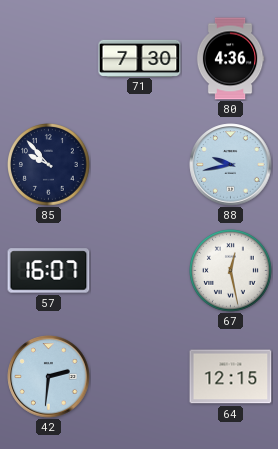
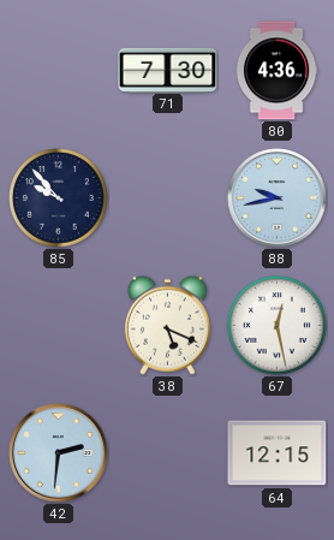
57: 16:07 -> none
38: none -> 5:19
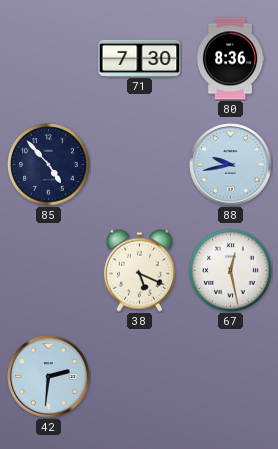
80: 4:36 -> 8:36
85: 9:53 -> 4:53
64: 12:15 -> none
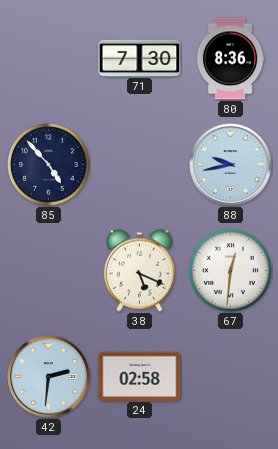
67: 12:28 -> 12:31
24: none -> 02:58
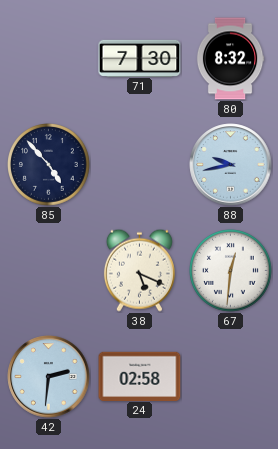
80: 8:36 -> 8:32
